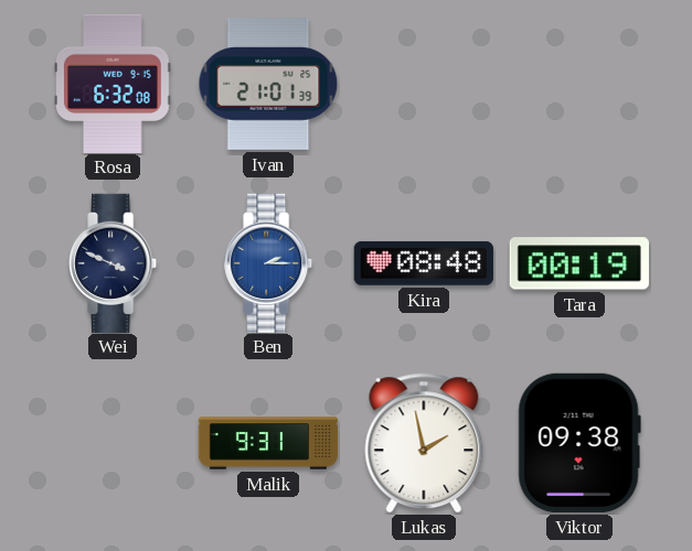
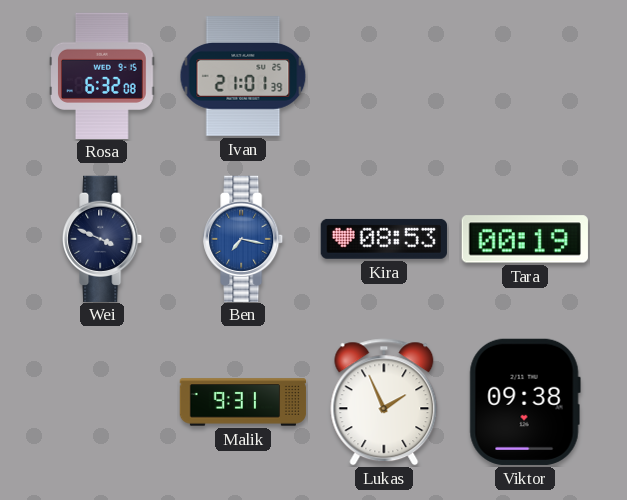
Ben: 2:15 -> 7:17
Kira: 08:48 -> 08:53
Lukas: 1:58 -> 1:56
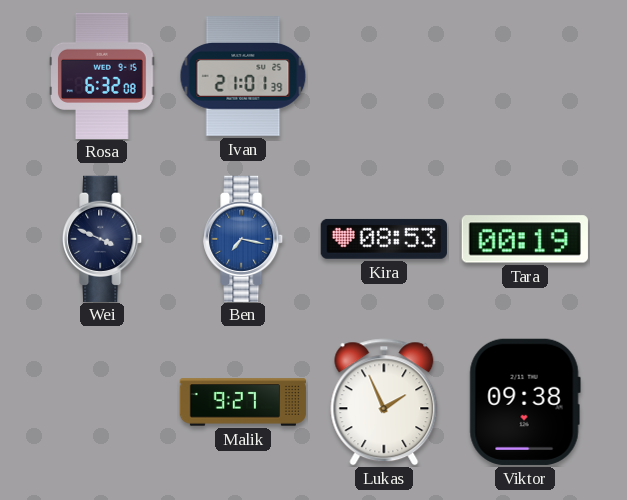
Malik: 9:31 -> 9:27
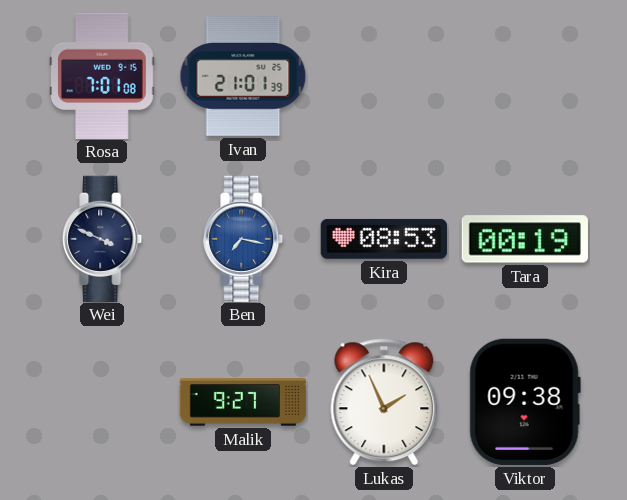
Rosa: 6:32 -> 7:01
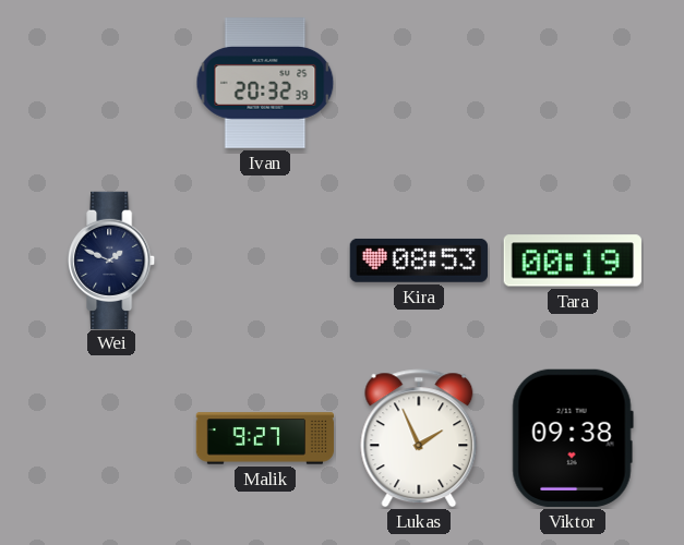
Rosa: 7:01 -> none
Ivan: 21:01 -> 20:32
Wei: 3:49 -> 1:49
Ben: 7:17 -> none
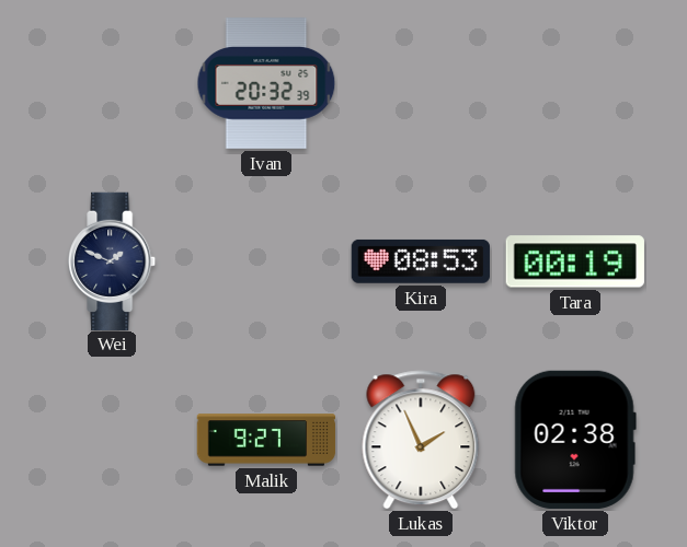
Viktor: 09:38 -> 02:38
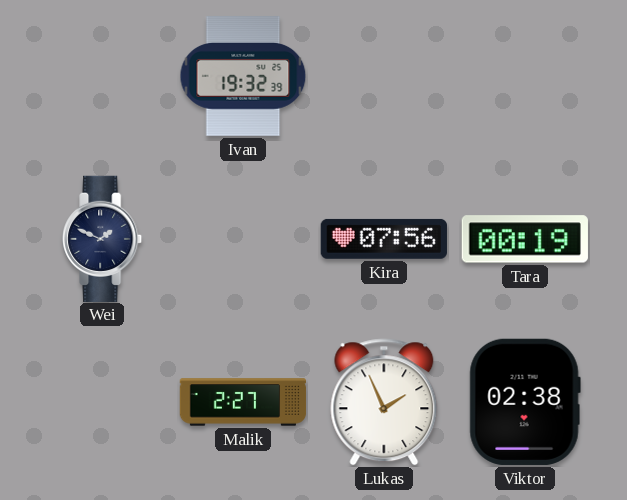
Ivan: 20:32 -> 19:32
Kira: 08:53 -> 07:56
Malik: 9:27 -> 2:27
